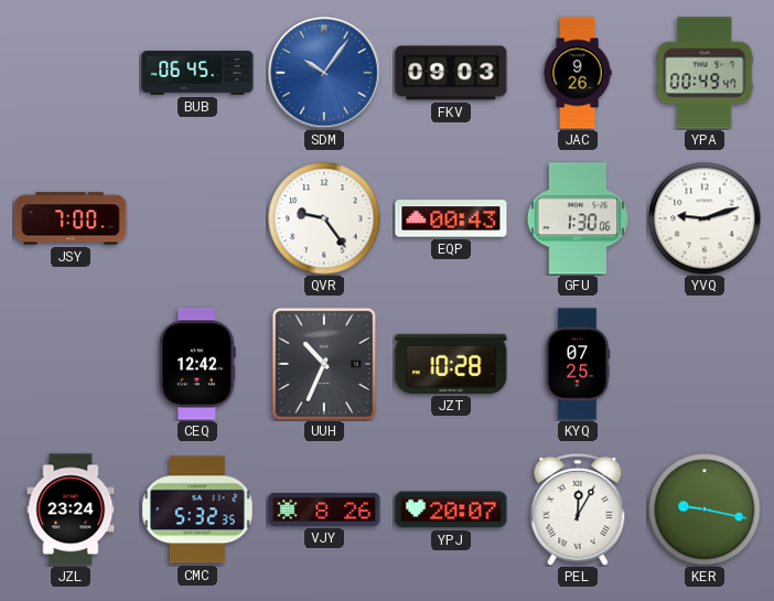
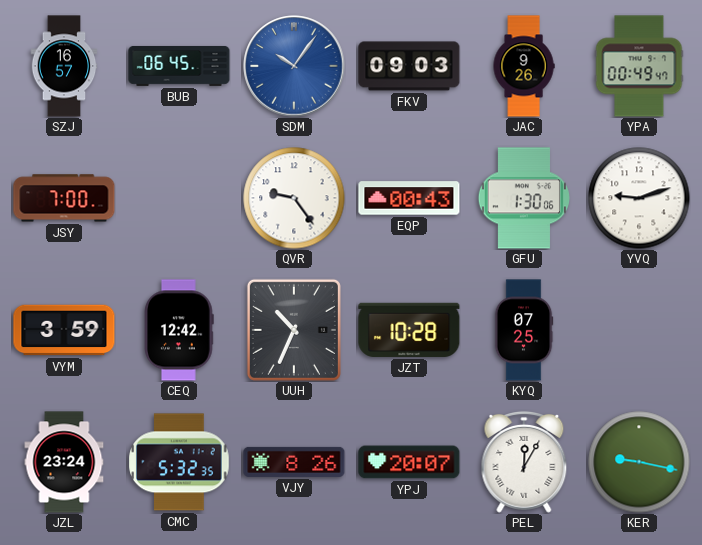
SZJ: none -> 16:57
VYM: none -> 3:59
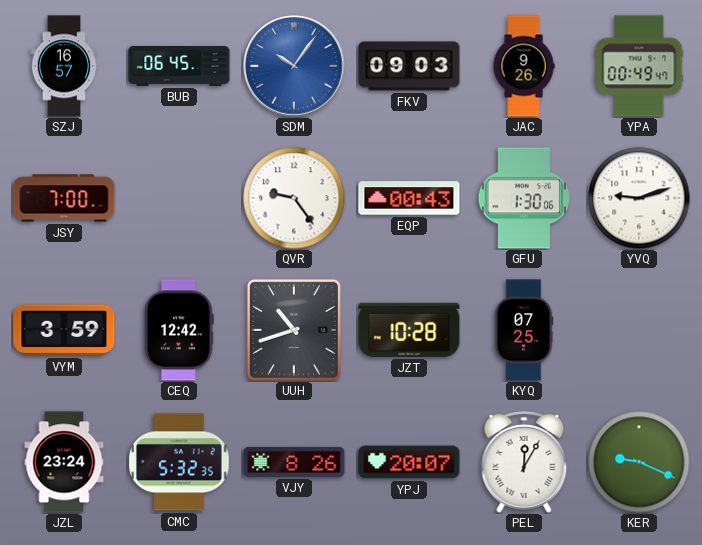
UUH: 10:34 -> 10:42
KER: 9:17 -> 9:19
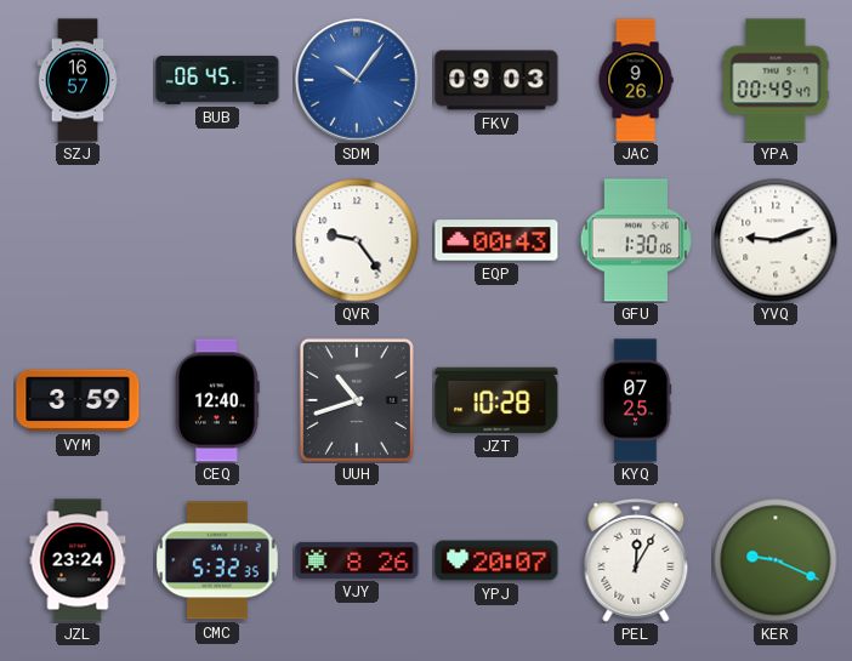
JSY: 7:00 -> none
CEQ: 12:42 -> 12:40
